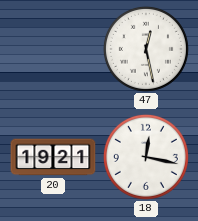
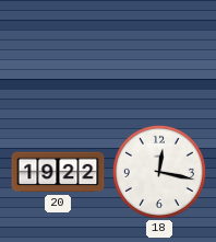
47: 12:28 -> none
20: 19:21 -> 19:22
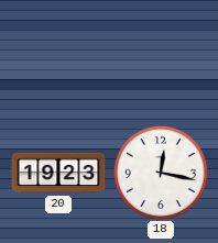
20: 19:22 -> 19:23
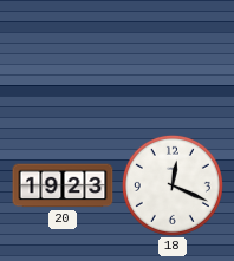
18: 12:17 -> 12:19
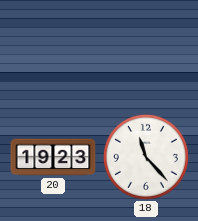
18: 12:19 -> 11:23
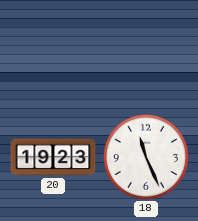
18: 11:23 -> 11:26
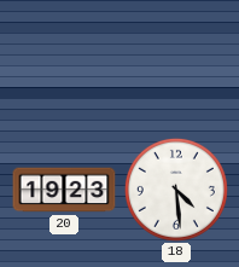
18: 11:26 -> 4:29
